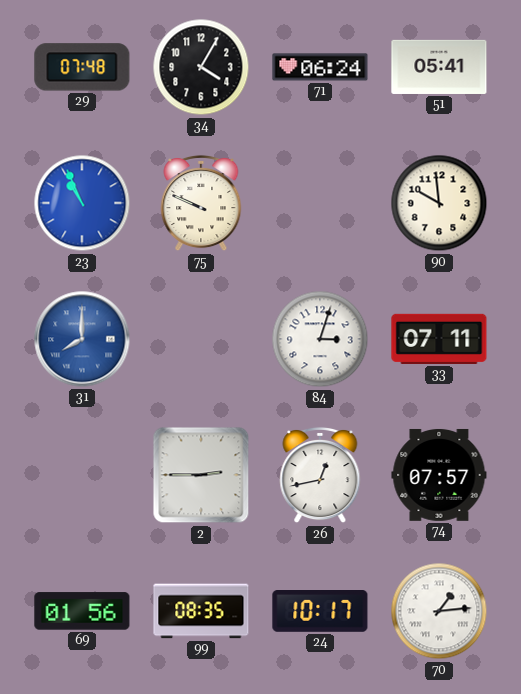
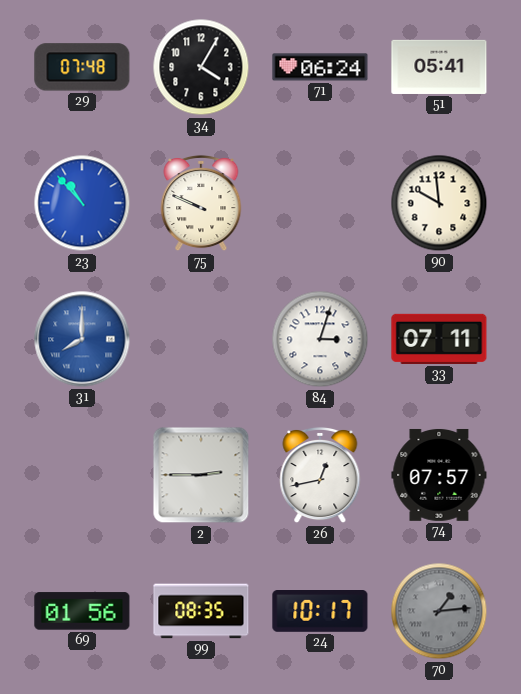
23: 10:56 -> 10:53
70 dial: white -> grey
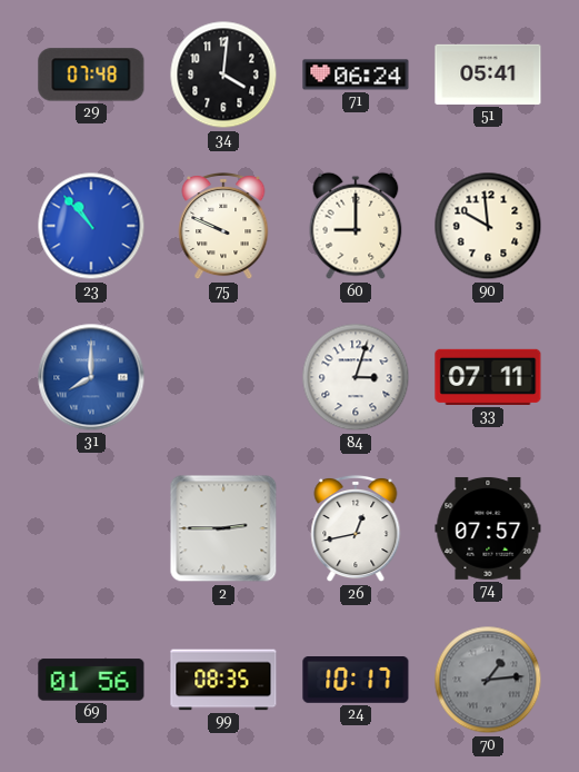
34: 4:05 -> 4:01
60: none -> 9:00
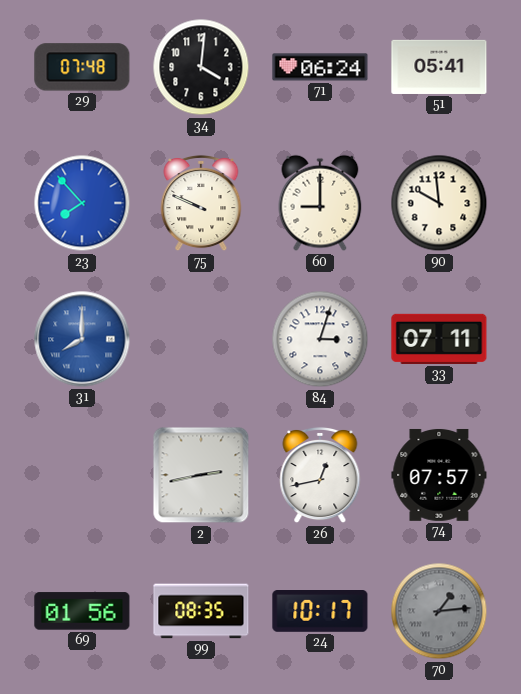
23: 10:53 -> 7:53
2: 2:45 -> 2:43
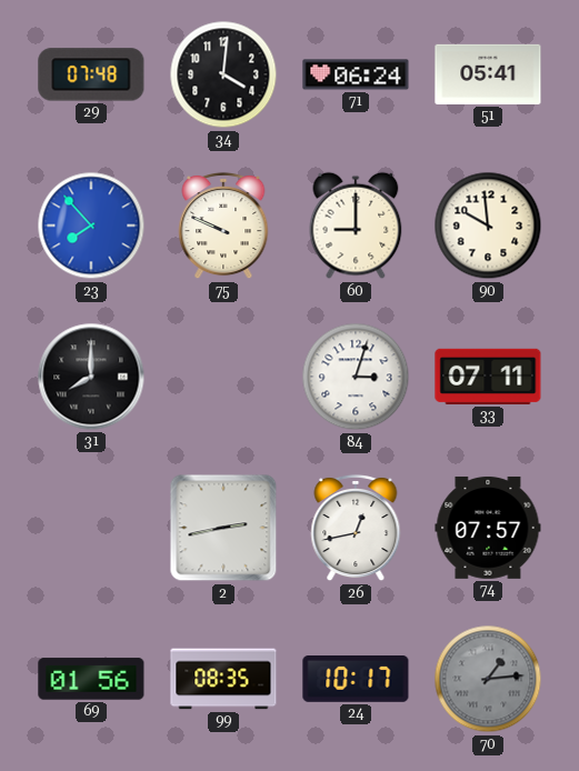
31 dial: blue -> black
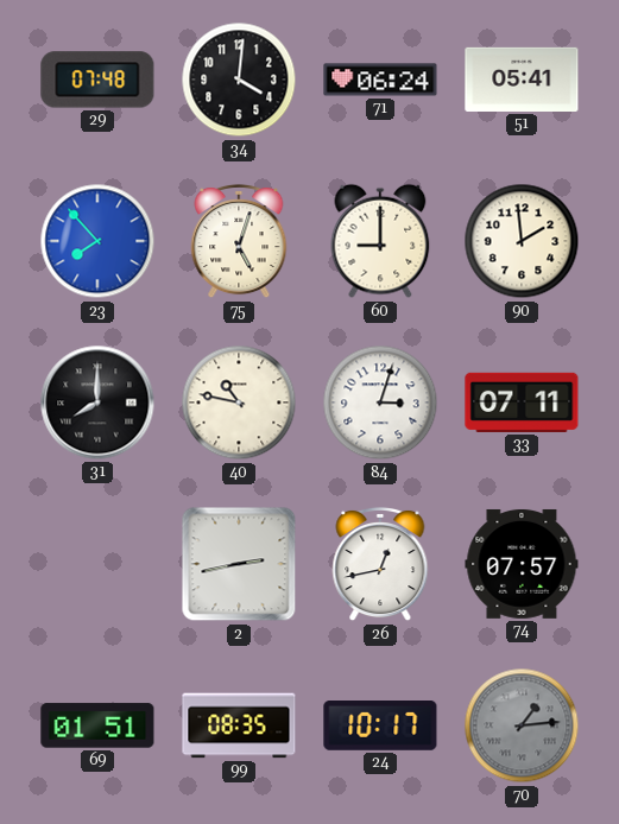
75: 9:49 -> 5:03
90: 9:59 -> 1:59
40: none -> 10:47
69: 01:56 -> 01:51
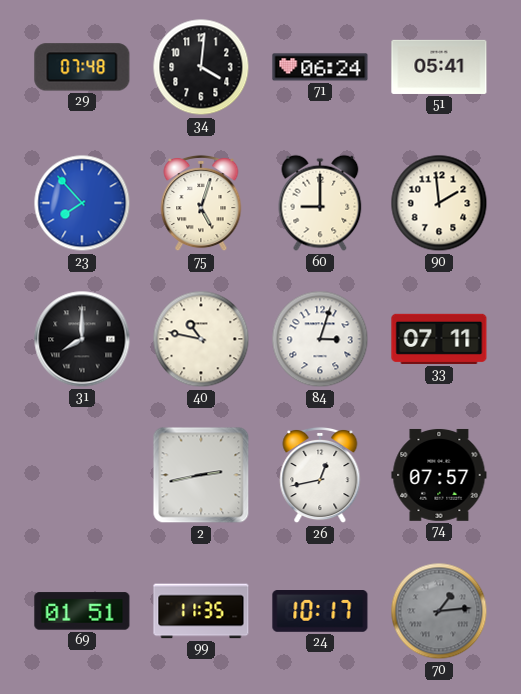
99: 08:35 -> 11:35
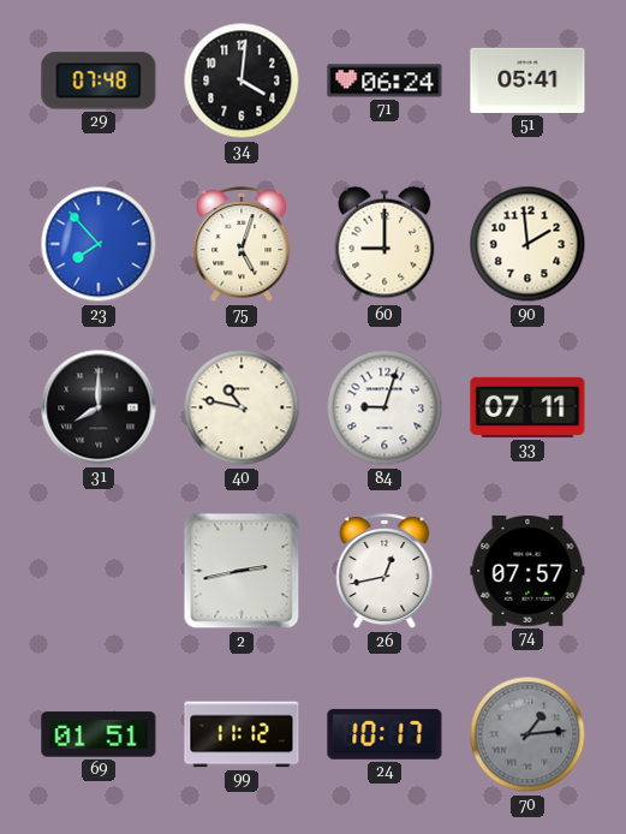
84: 3:03 -> 9:03
99: 11:35 -> 11:12
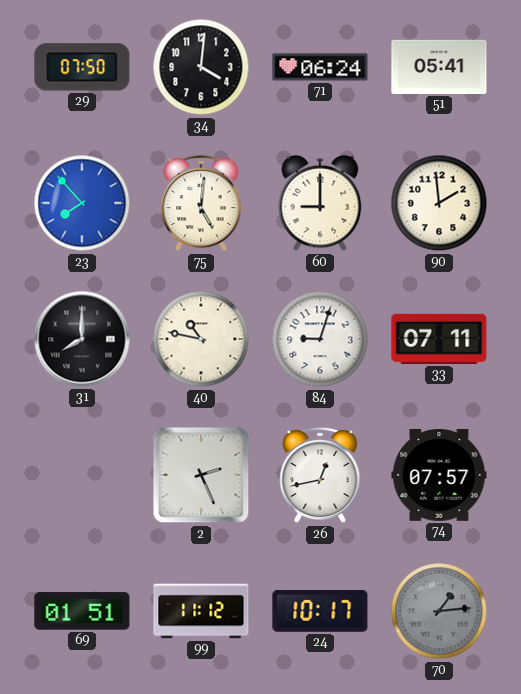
29: 07:48 -> 07:50
75: 5:03 -> 5:01
2: 2:43 -> 2:26
